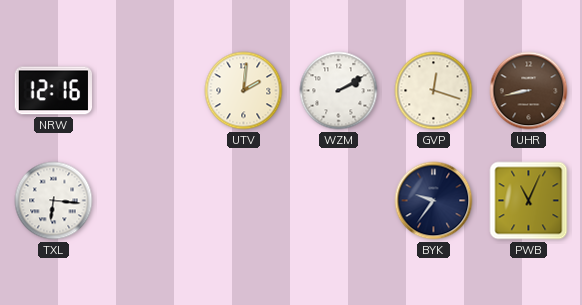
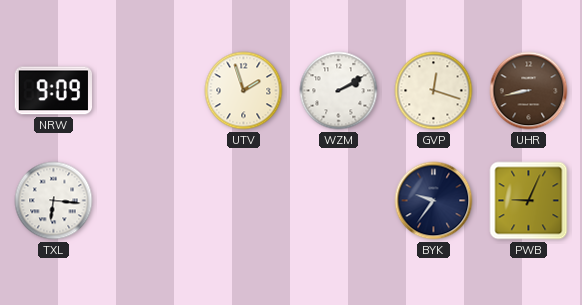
NRW: 12:16 -> 9:09
UTV: 2:01 -> 1:57
PWB: 11:04 -> 9:04
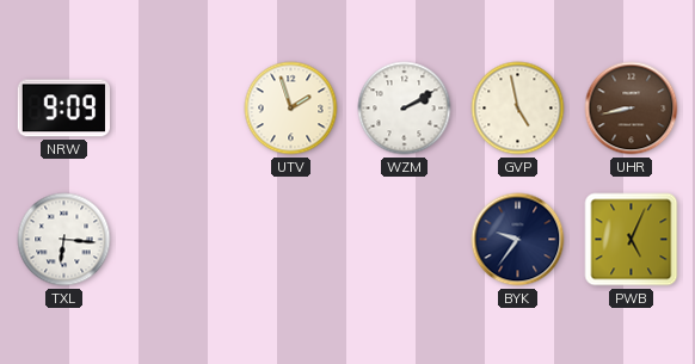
GVP: 12:18 -> 4:58
PWB: 9:04 -> 5:04
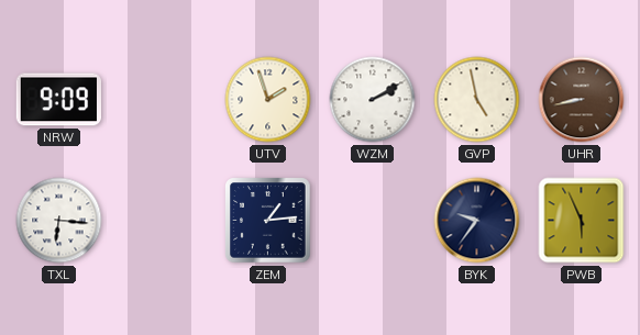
ZEM: none -> 1:14
PWB: 5:04 -> 5:56
